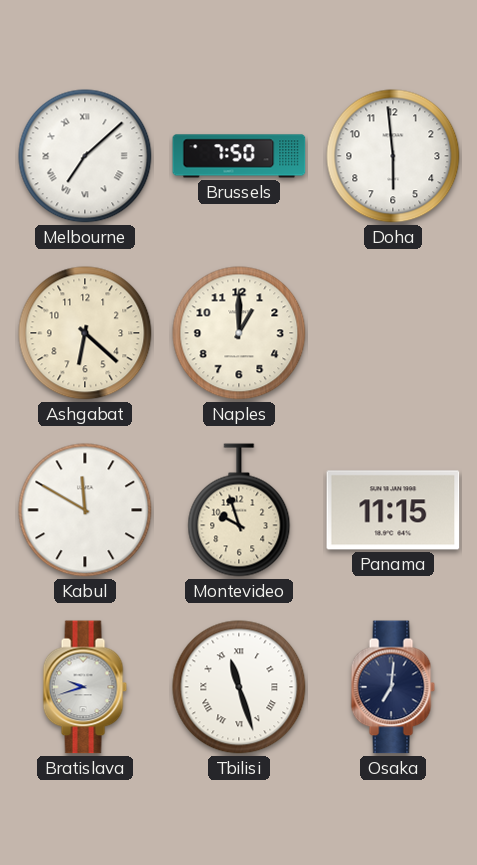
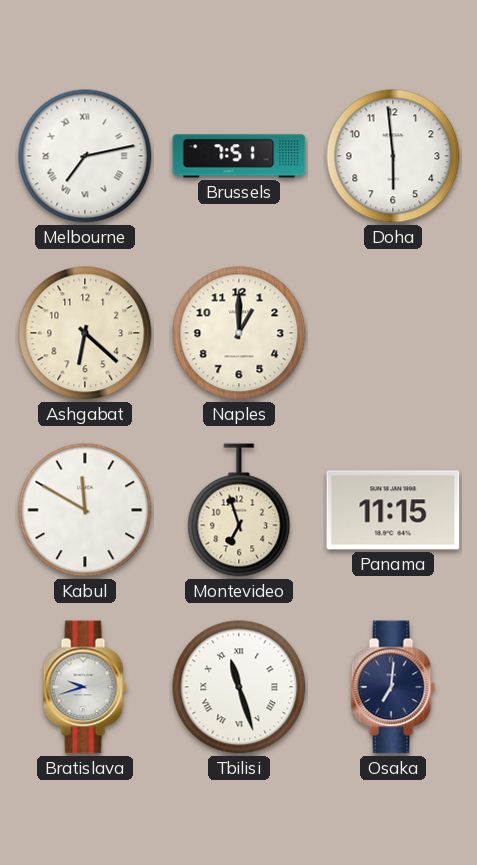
Melbourne: 7:08 -> 7:13
Brussels: 7:50 -> 7:51
Montevideo: 9:57 -> 6:57
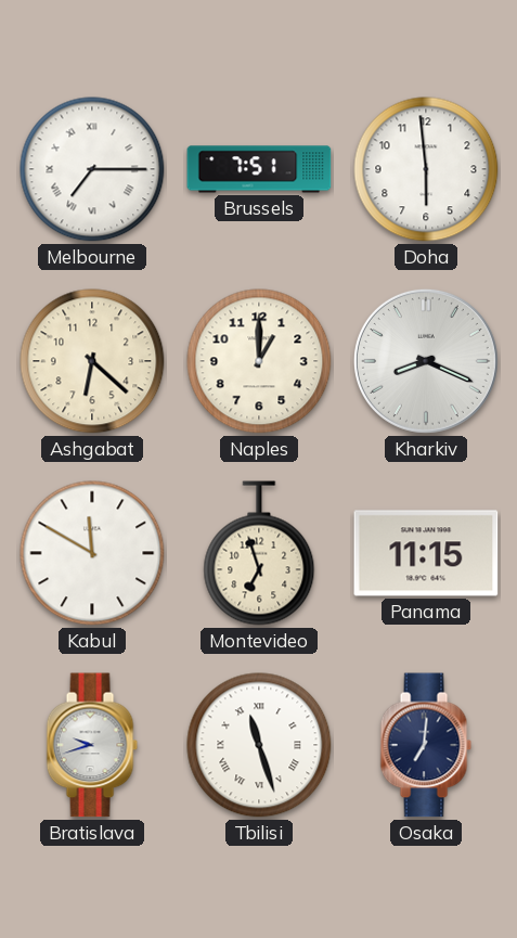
Melbourne: 7:13 -> 7:15
Kharkiv: none -> 8:19
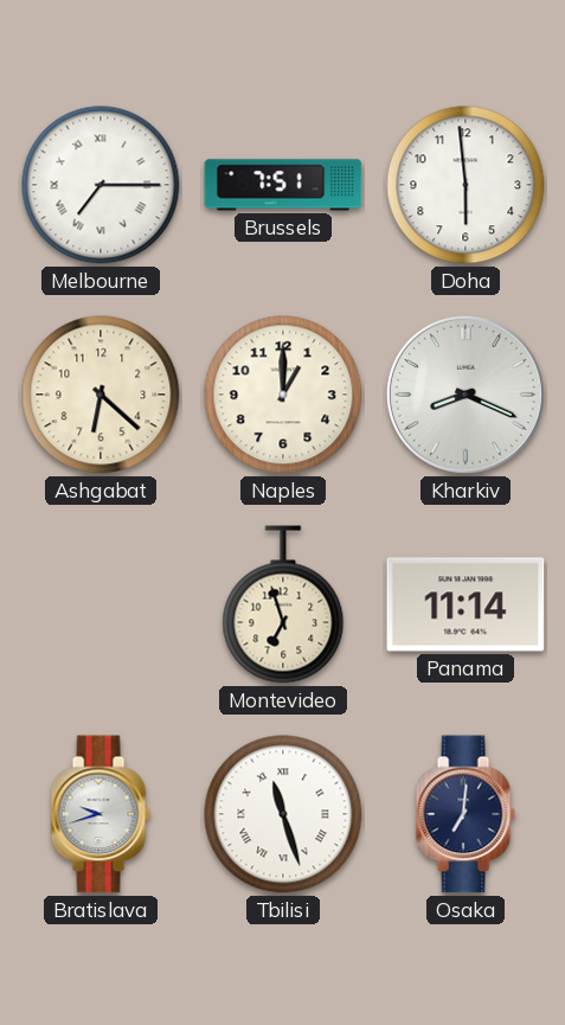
Kabul: 11:50 -> none
Panama: 11:15 -> 11:14
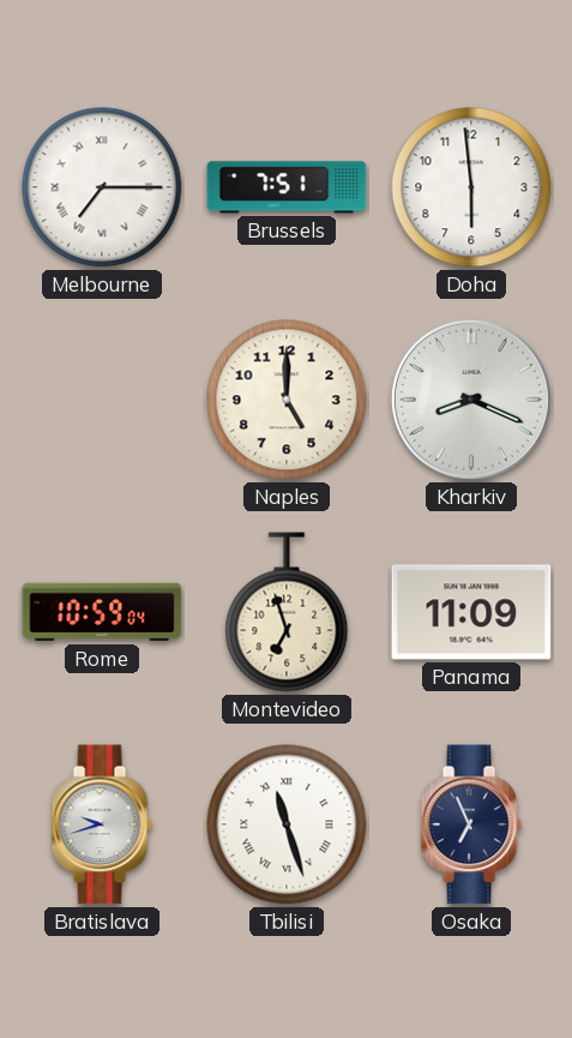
Ashgabat: 6:22 -> none
Naples: 1:00 -> 5:00
Rome: none -> 10:59
Panama: 11:14 -> 11:09
Osaka: 7:01 -> 6:56
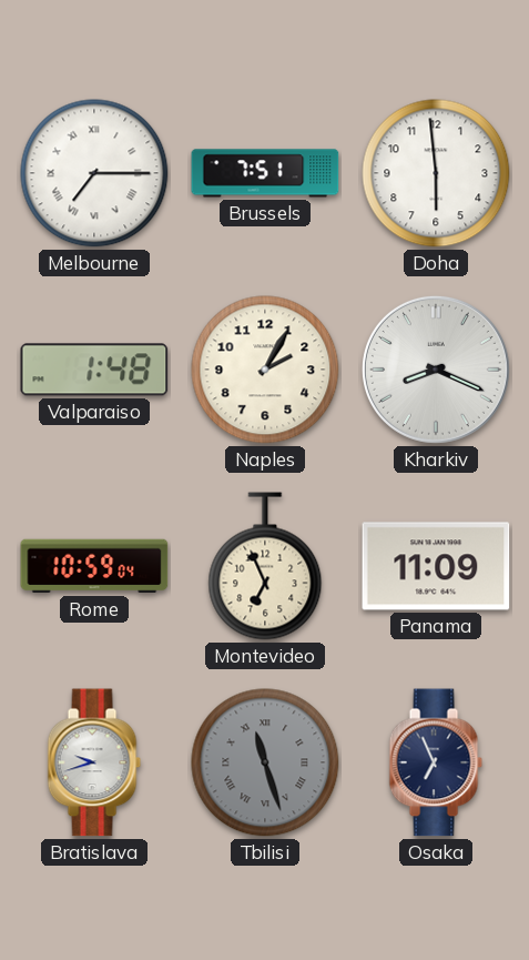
Valparaiso: none -> 1:48
Naples: 5:00 -> 2:05
Montevideo: 6:57 -> 6:56
Tbilisi dial: white -> grey
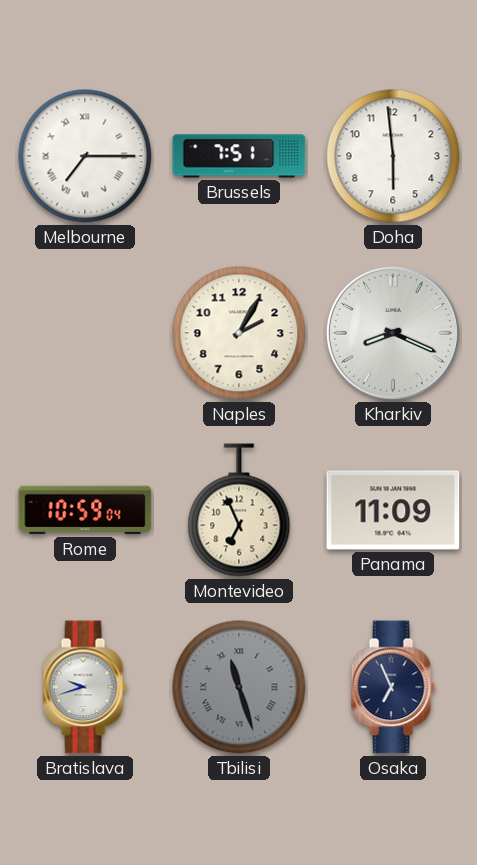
Valparaiso: 1:48 -> none
